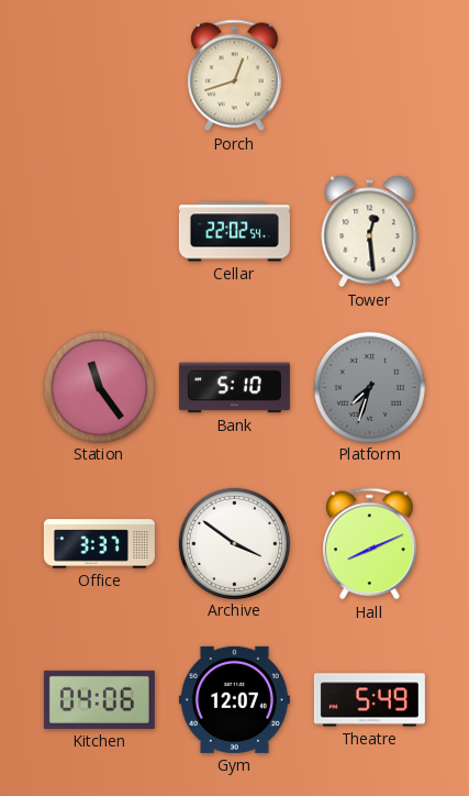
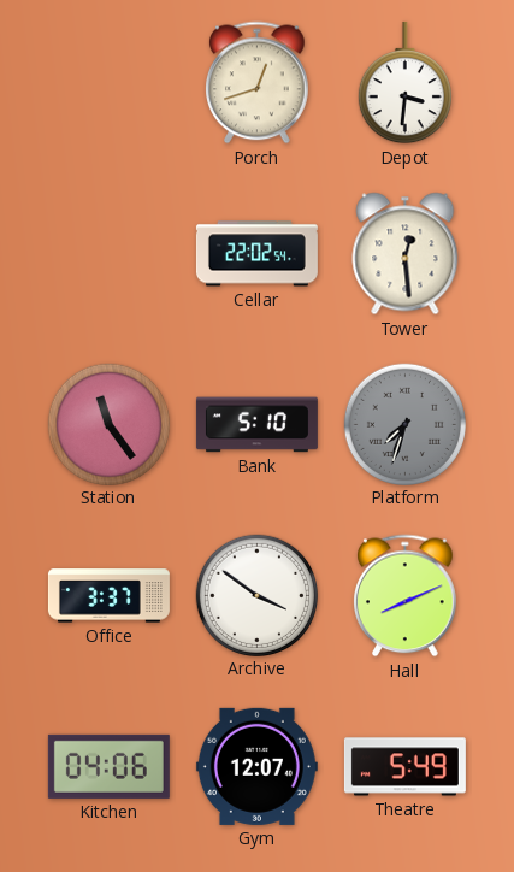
Depot: none -> 3:31
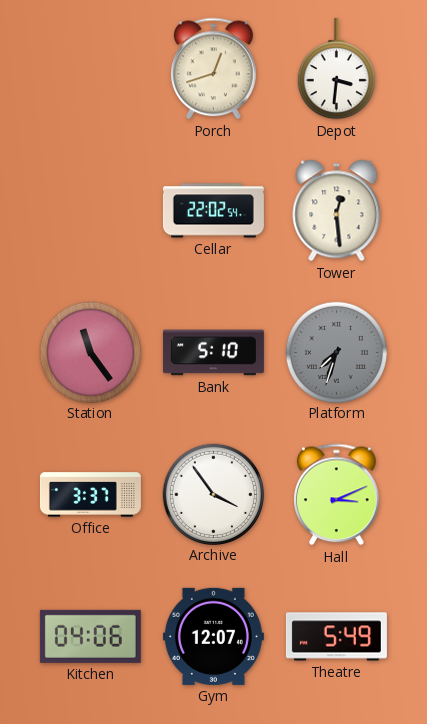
Archive: 3:51 -> 3:54
Hall: 8:11 -> 3:11
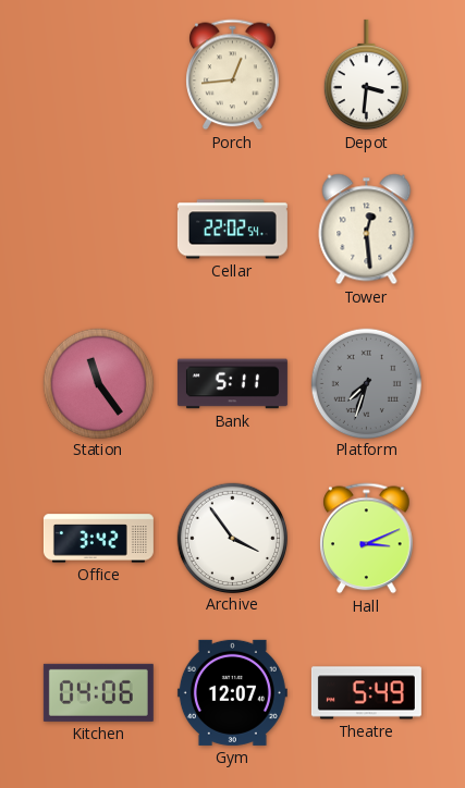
Porch: 12:42 -> 12:44
Bank: 5:10 -> 5:11
Office: 3:37 -> 3:42
